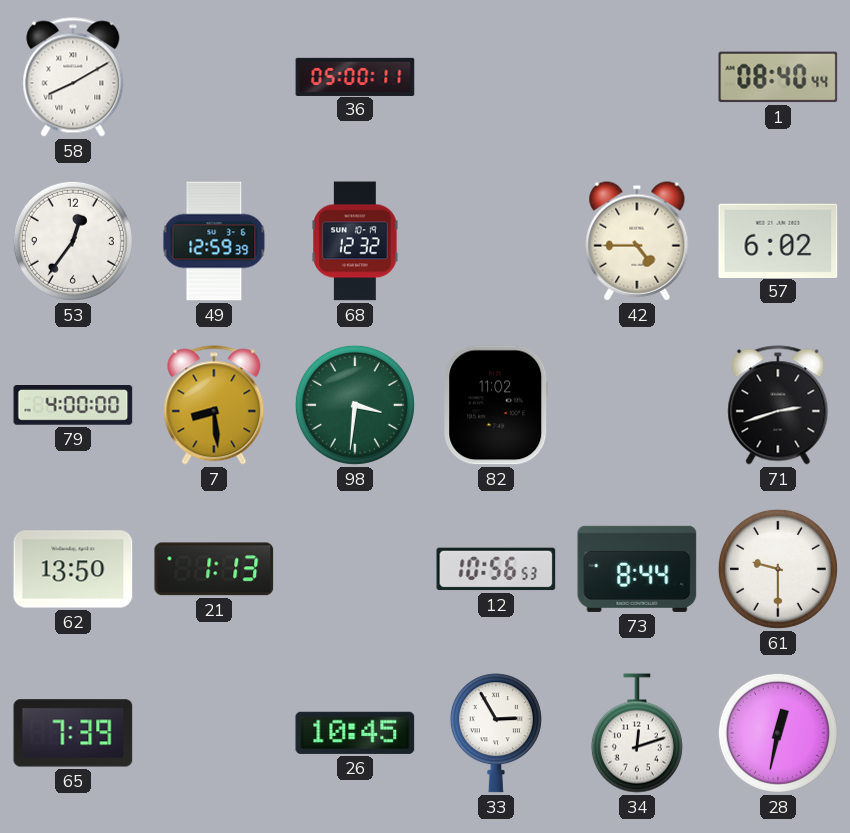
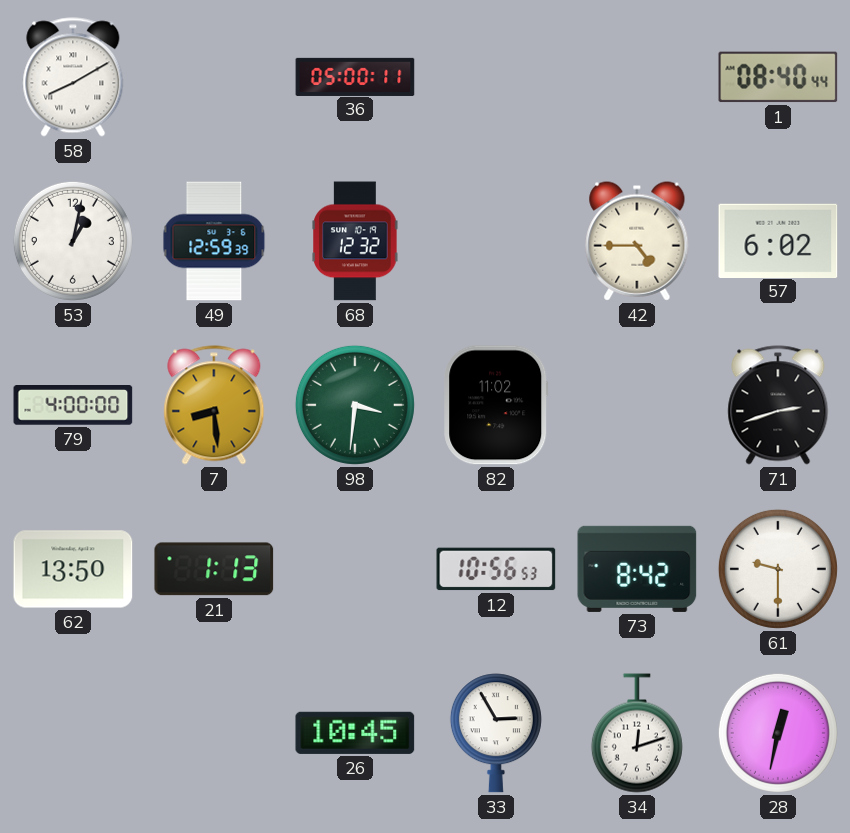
53: 12:36 -> 1:02
73: 8:44 -> 8:42
65: 7:39 -> none
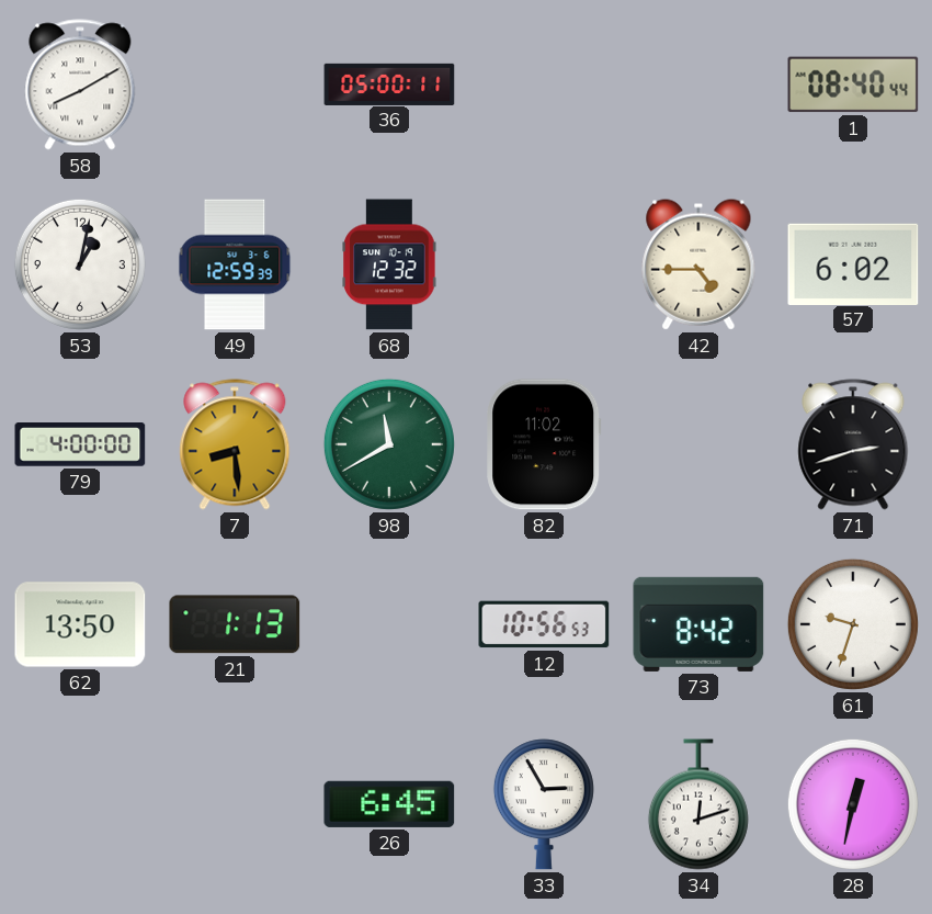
98: 3:31 -> 11:40
61: 9:30 -> 9:33
26: 10:45 -> 6:45
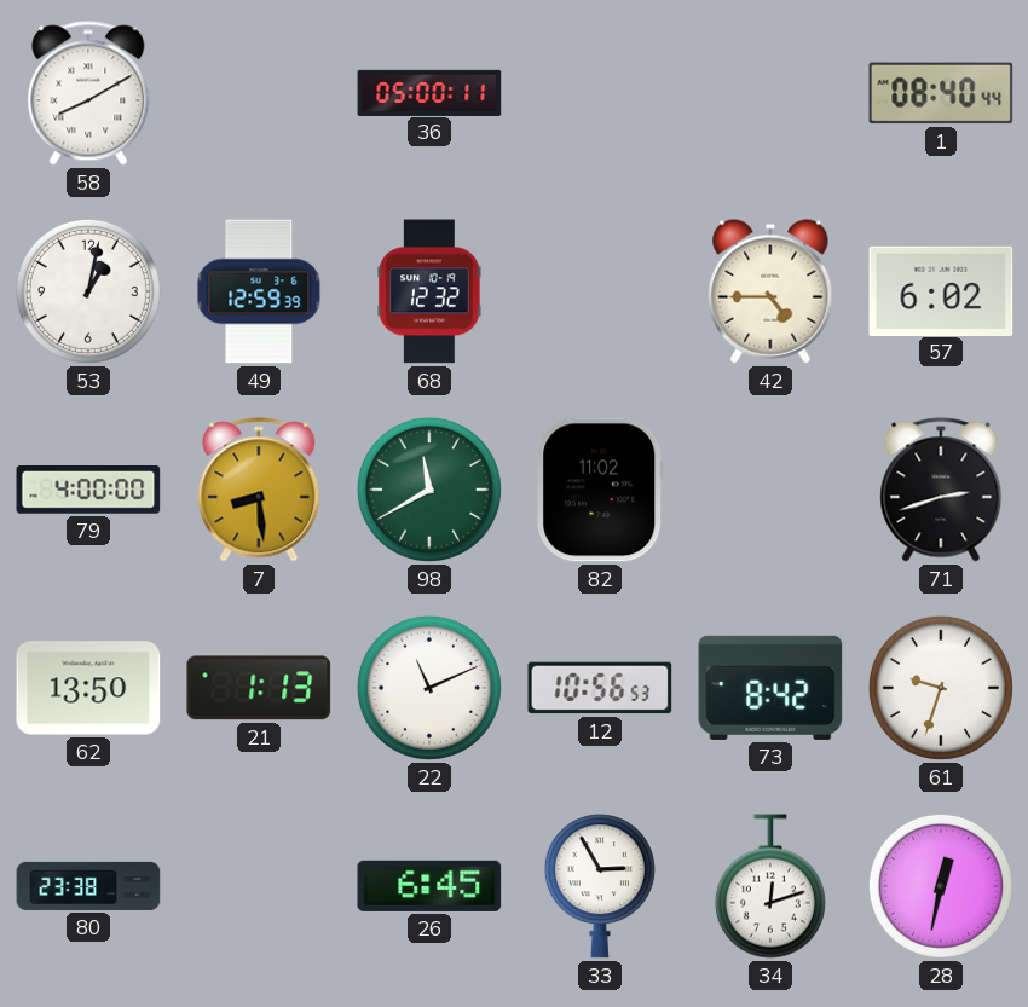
22: none -> 11:11
80: none -> 23:38
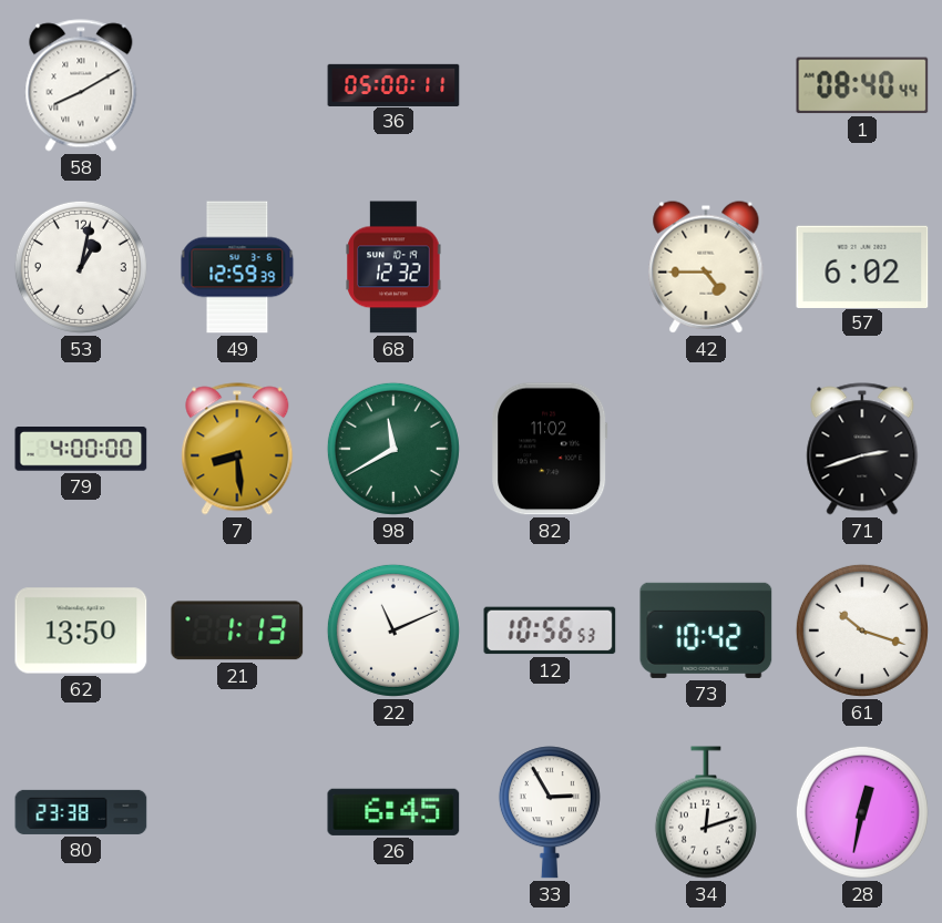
73: 8:42 -> 10:42
61: 9:33 -> 10:18
